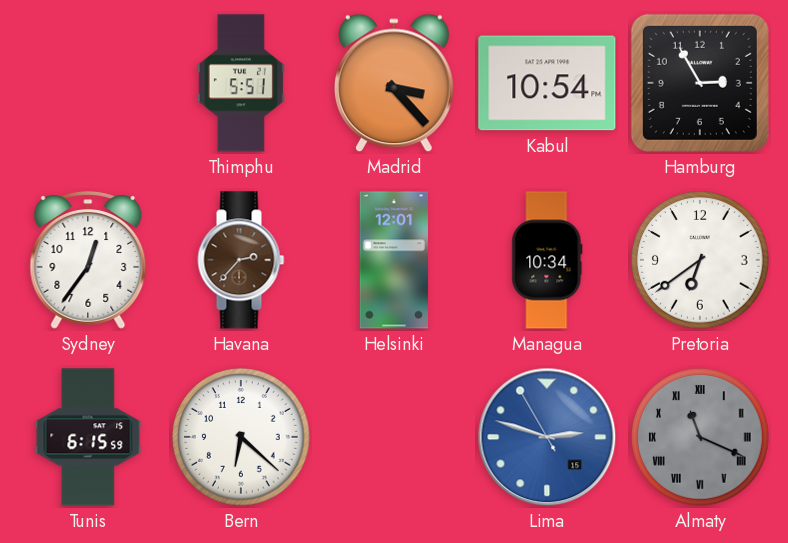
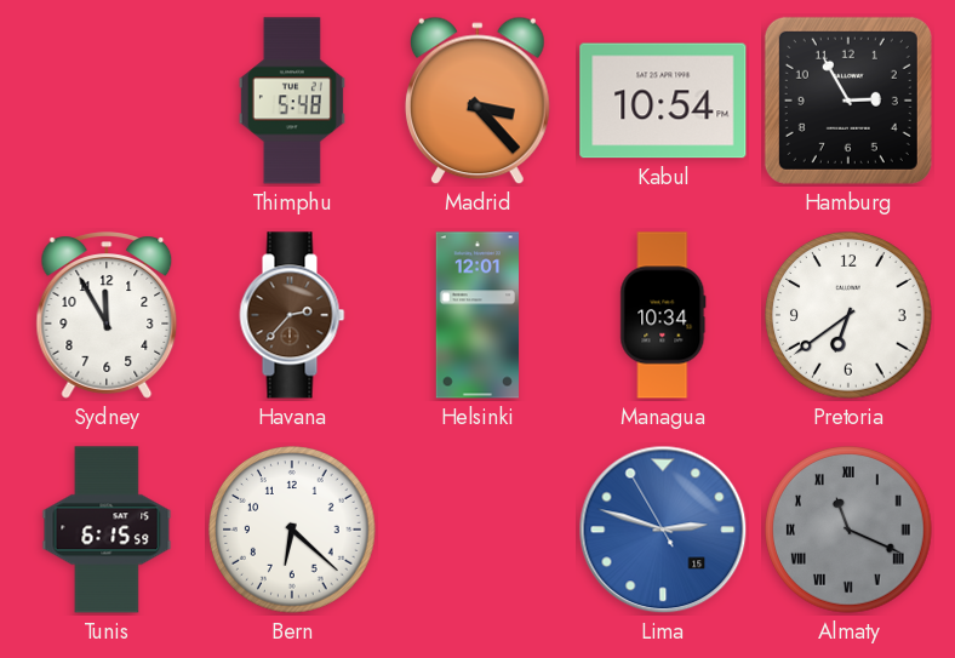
Thimphu: 5:51 -> 5:48
Sydney: 12:36 -> 11:55
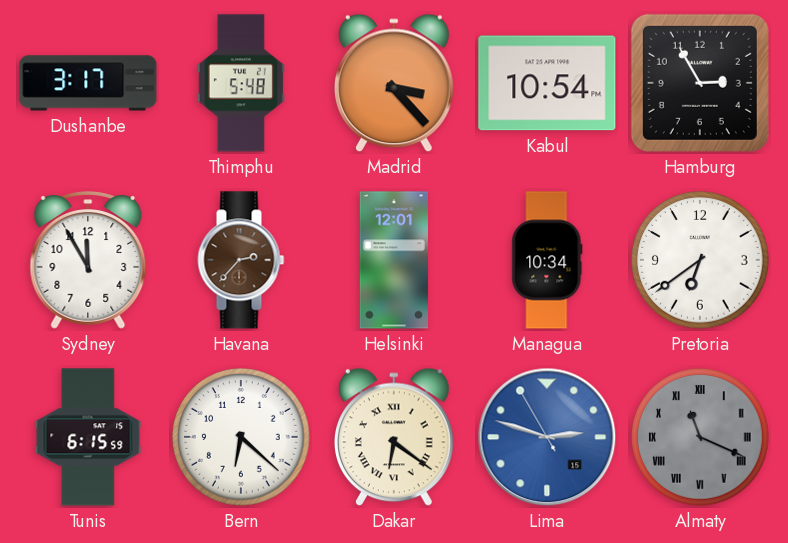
Dushanbe: none -> 3:17
Dakar: none -> 6:21
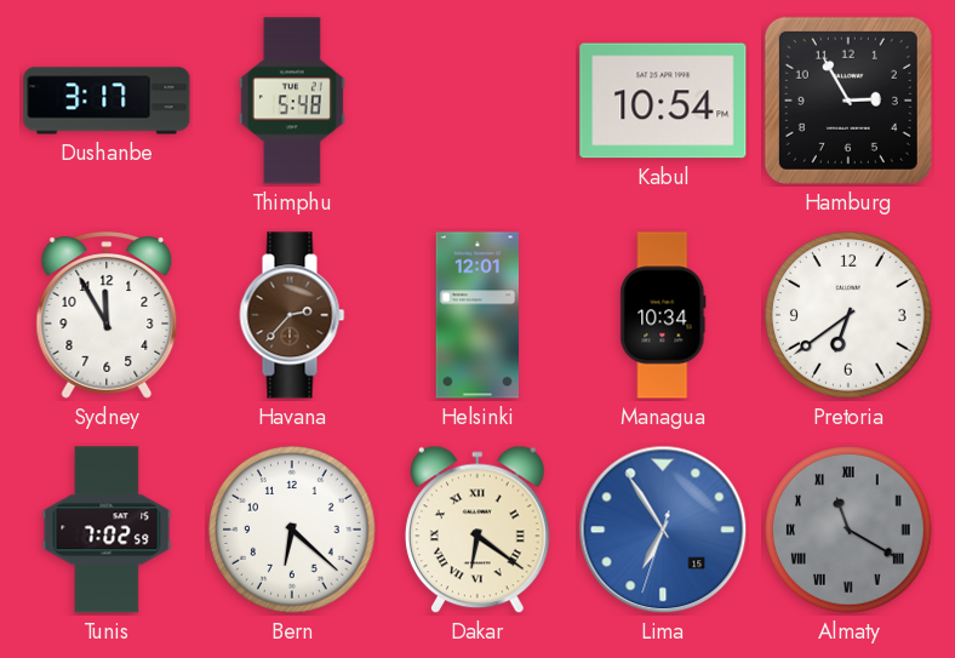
Madrid: 3:23 -> none
Tunis: 6:15 -> 7:02
Lima: 2:47 -> 6:54
Almaty: 11:19 -> 11:20
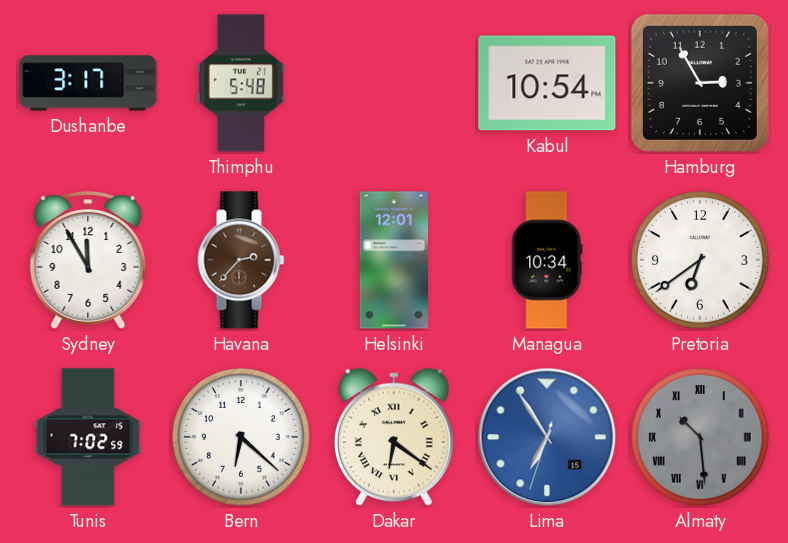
Almaty: 11:20 -> 10:29
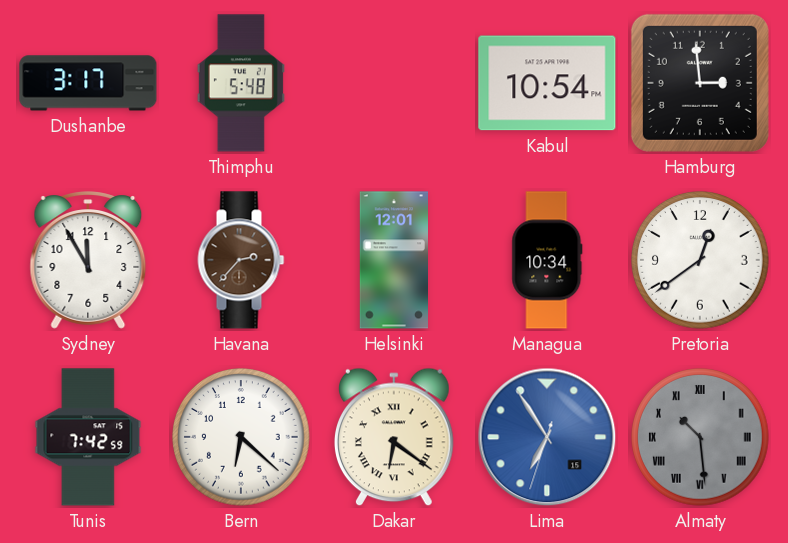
Hamburg: 2:55 -> 2:59
Pretoria: 6:39 -> 12:39
Tunis: 7:02 -> 7:42
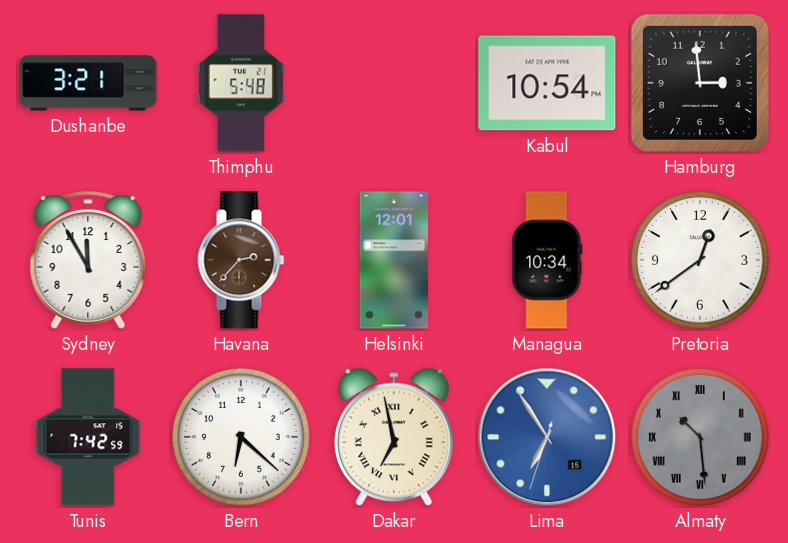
Dushanbe: 3:17 -> 3:21
Dakar: 6:21 -> 6:58
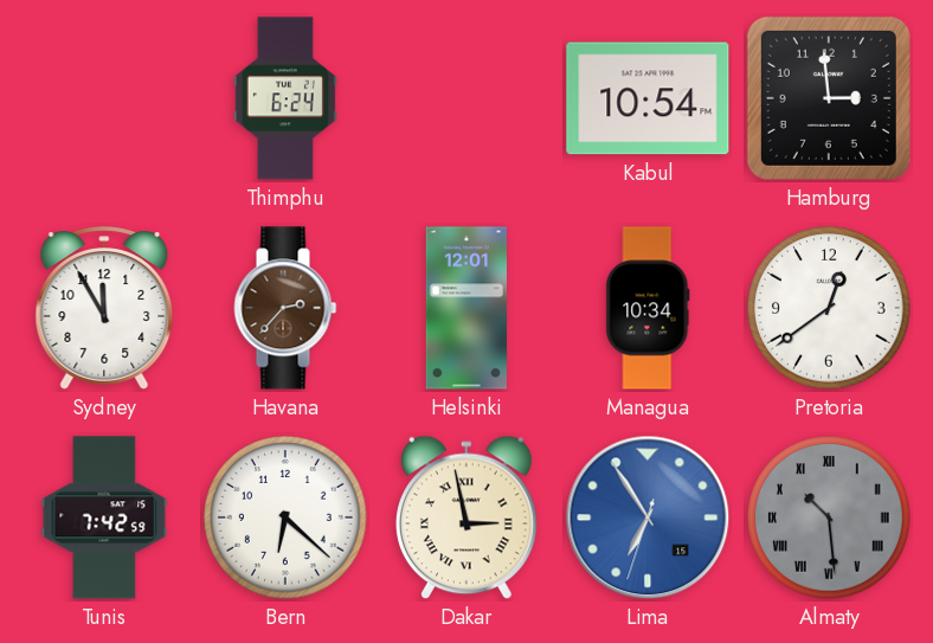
Dushanbe: 3:21 -> none
Thimphu: 5:48 -> 6:24
Dakar: 6:58 -> 2:58
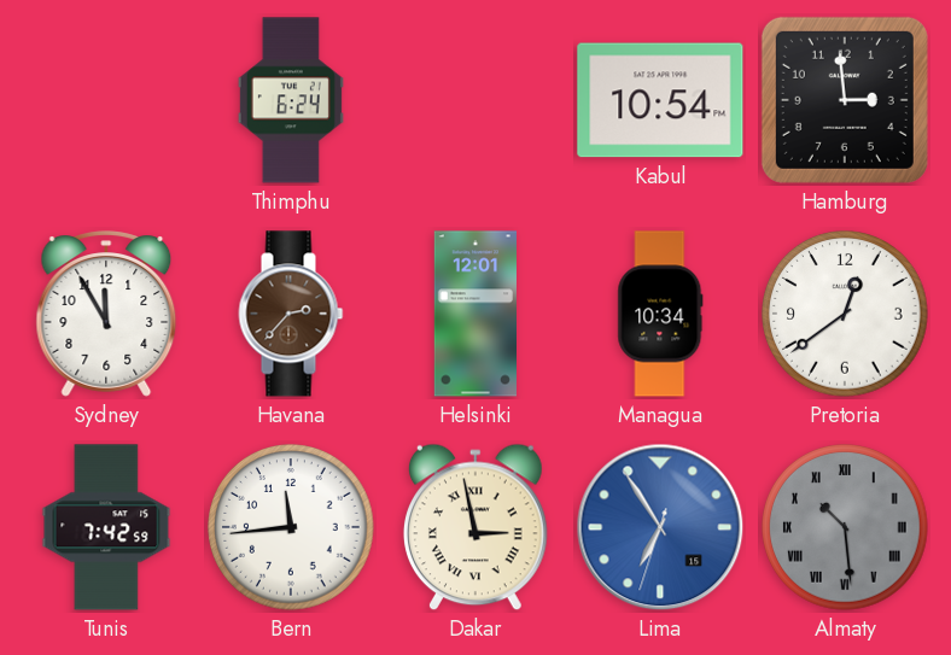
Bern: 6:22 -> 11:44
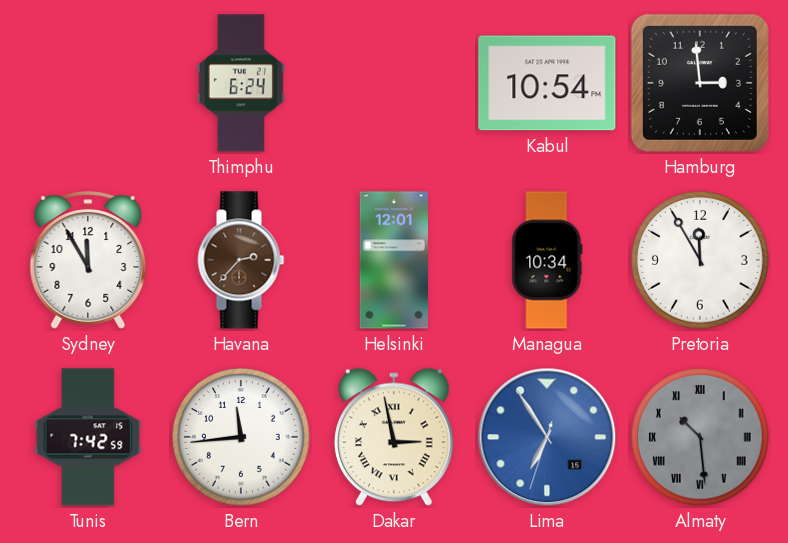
Pretoria: 12:39 -> 11:55
